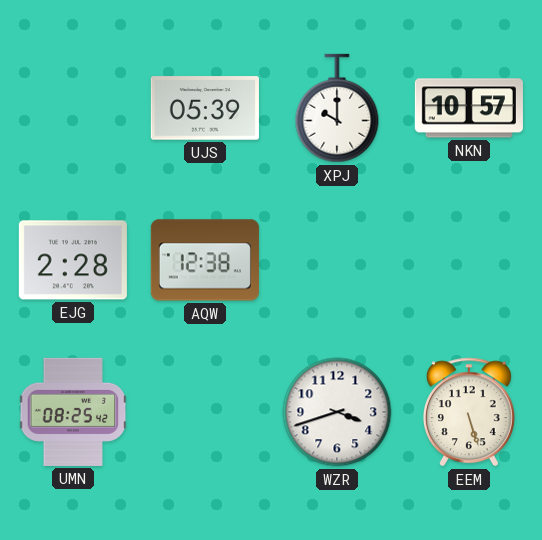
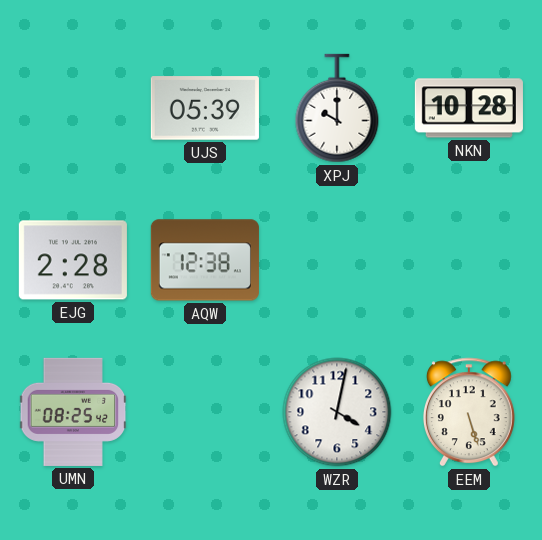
NKN: 10:57 -> 10:28
WZR: 3:42 -> 4:02
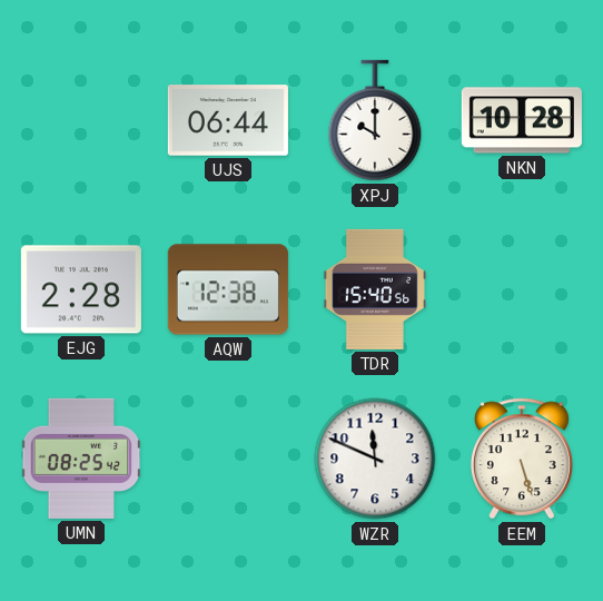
UJS: 05:39 -> 06:44
TDR: none -> 15:40
WZR: 4:02 -> 11:49
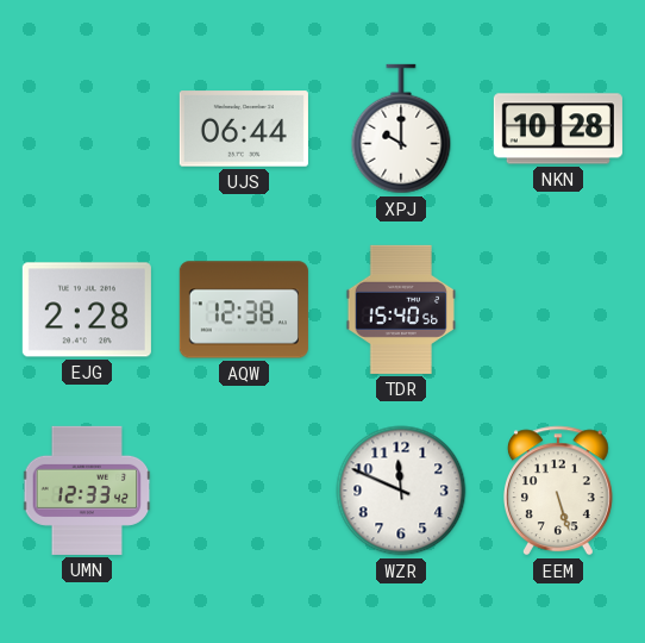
UMN: 08:25 -> 12:33
